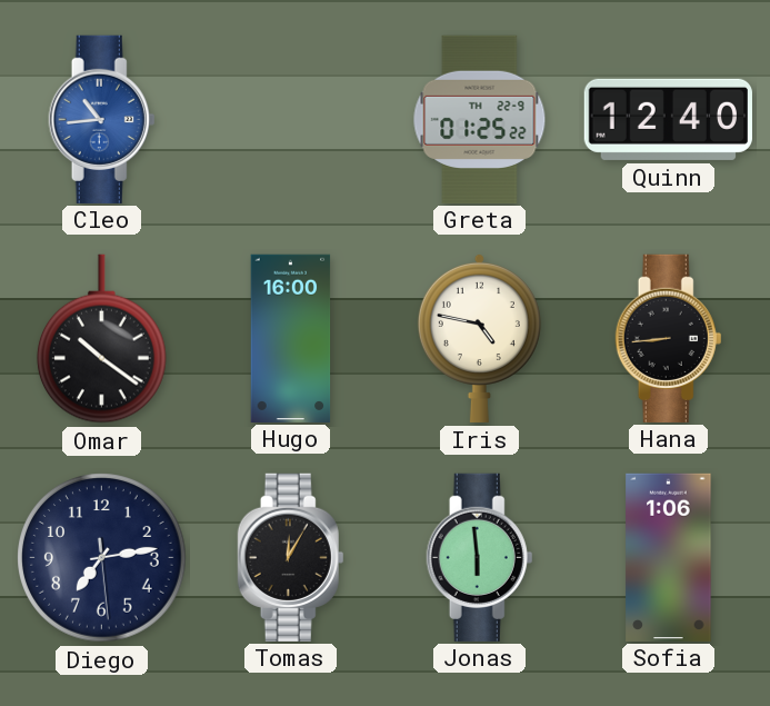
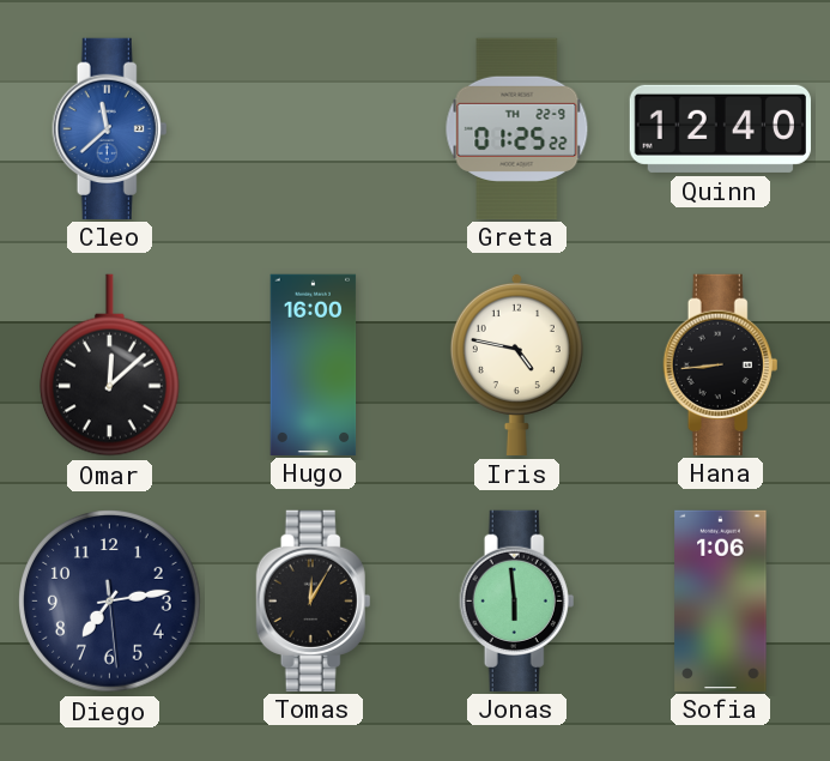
Cleo: 10:44 -> 11:38
Omar: 10:21 -> 12:08
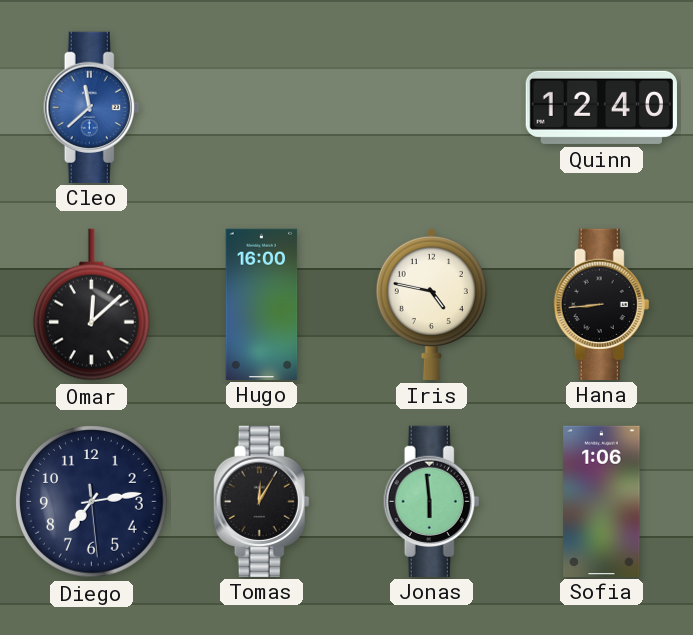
Greta: 01:25 -> none
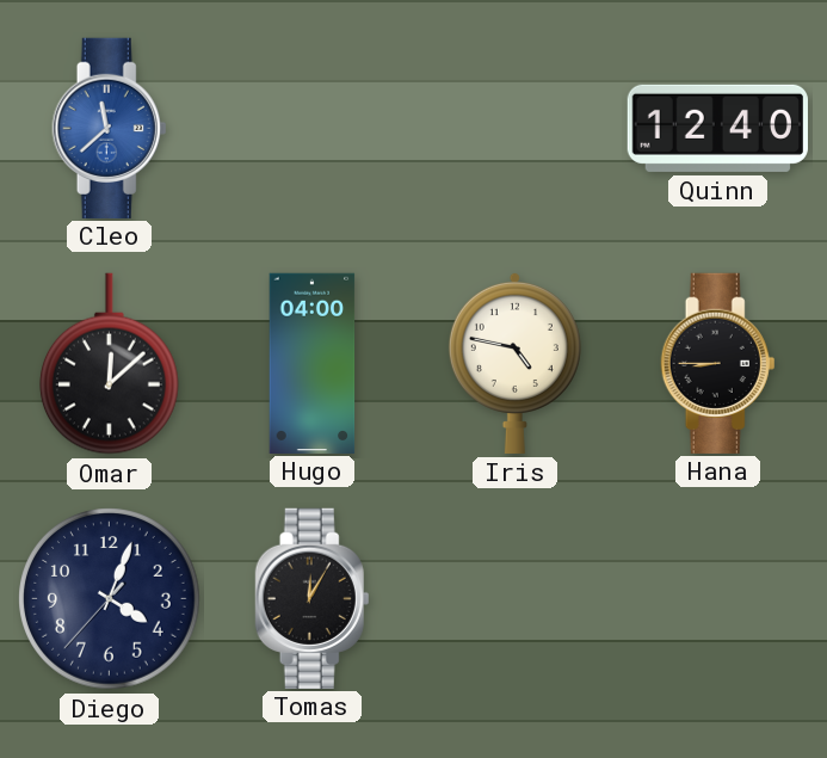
Hugo: 16:00 -> 04:00
Hana: 8:44 -> 8:45
Diego: 7:13 -> 4:03
Jonas: 5:59 -> none
Sofia: 1:06 -> none
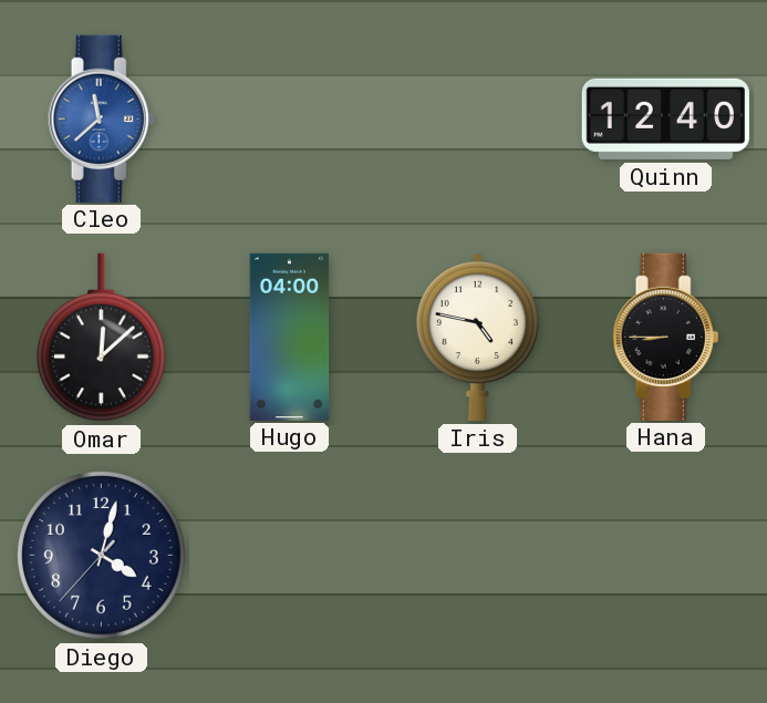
Diego: 4:03 -> 4:02
Tomas: 12:05 -> none
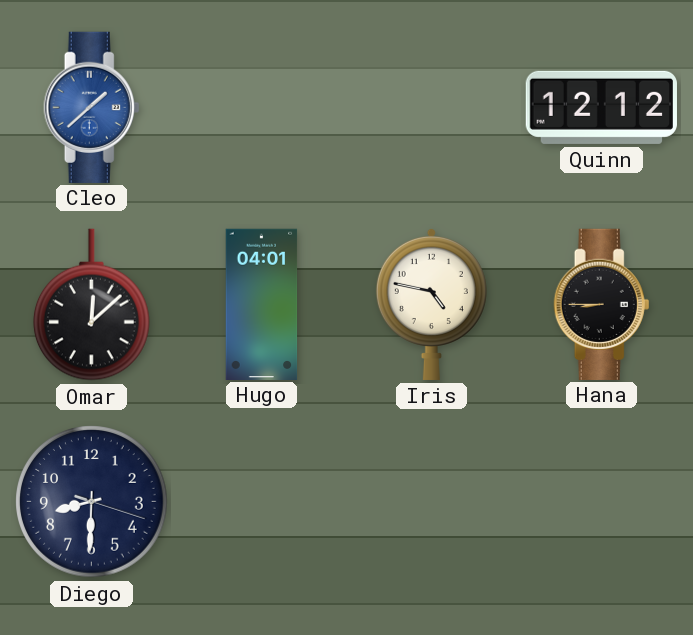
Cleo: 11:38 -> 1:38
Quinn: 12:40 -> 12:12
Hugo: 04:00 -> 04:01
Diego: 4:02 -> 8:30
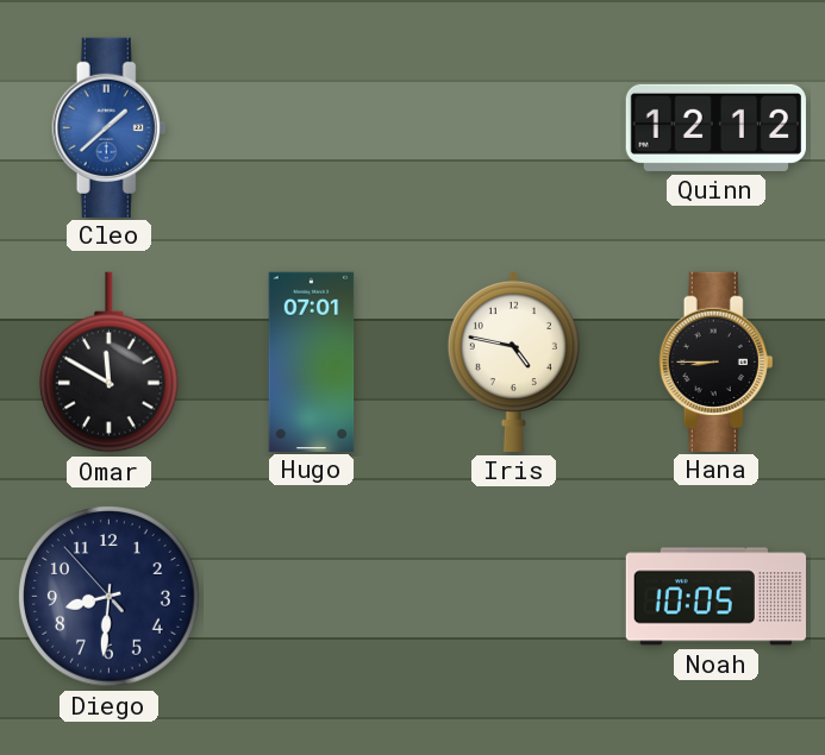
Omar: 12:08 -> 11:50
Hugo: 04:01 -> 07:01
Diego: 8:30:18 -> 8:30:53
Noah: none -> 10:05
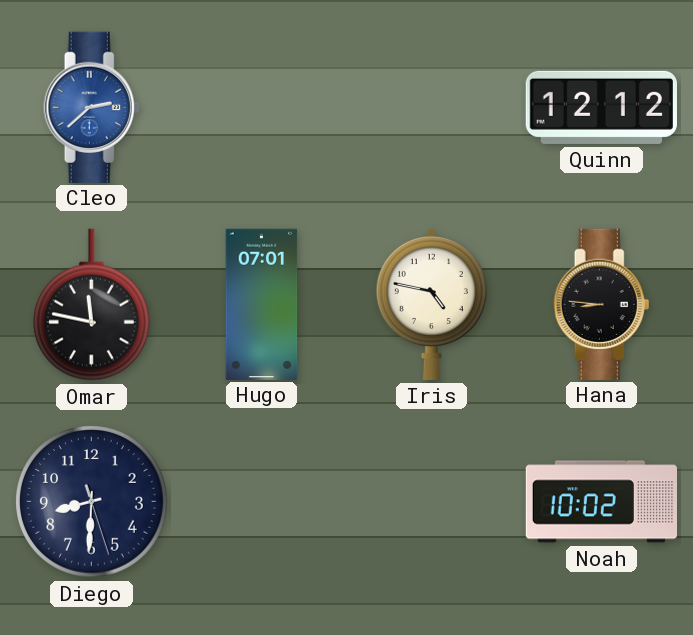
Cleo: 1:38 -> 2:38
Omar: 11:50 -> 11:47
Hana: 8:45 -> 8:46
Diego: 8:30:53 -> 8:30:27
Noah: 10:05 -> 10:02
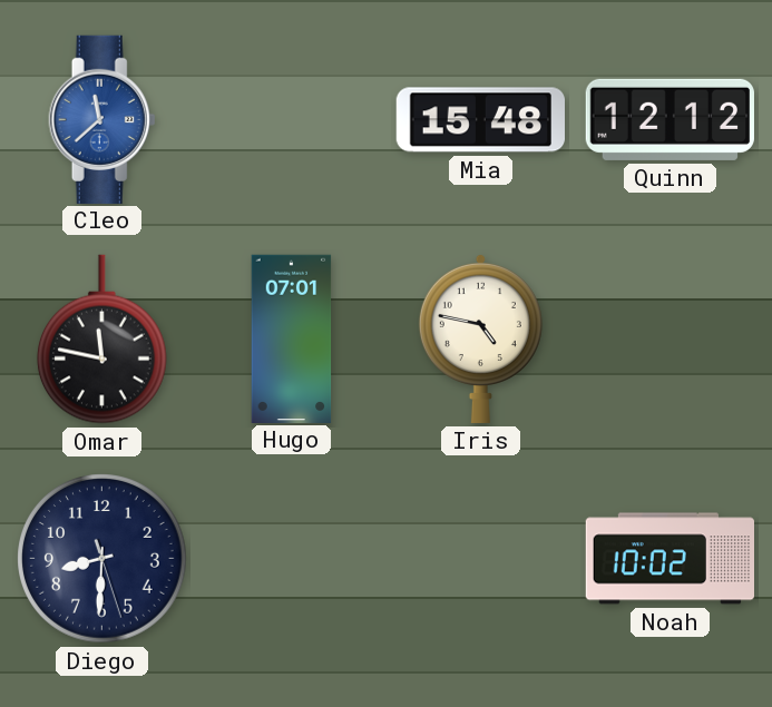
Cleo: 2:38 -> 11:38
Mia: none -> 15:48
Hana: 8:46 -> none
